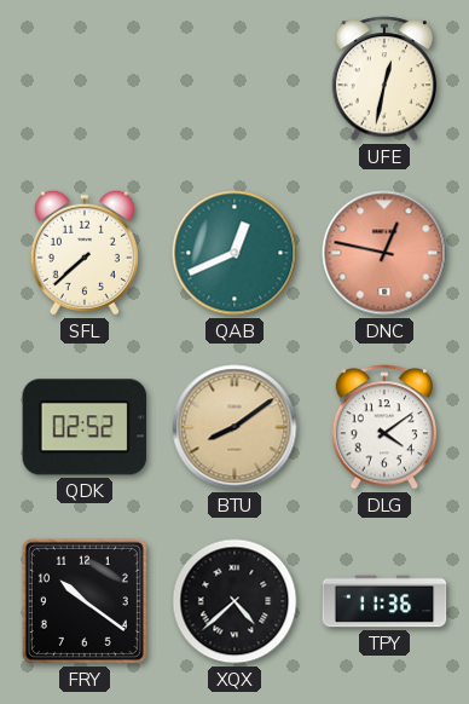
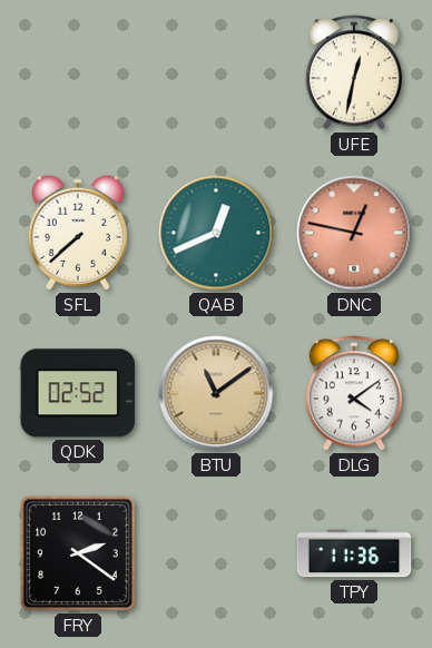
BTU: 8:09 -> 11:09
FRY: 10:21 -> 2:21
XQX: 4:38 -> none
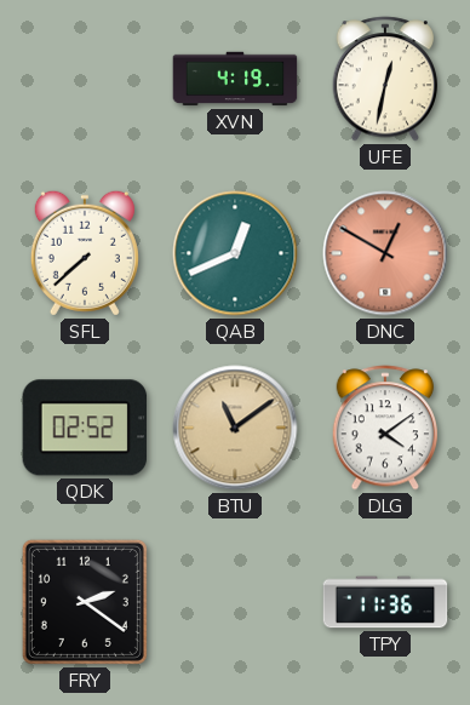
XVN: none -> 4:19
DNC: 12:47 -> 12:50
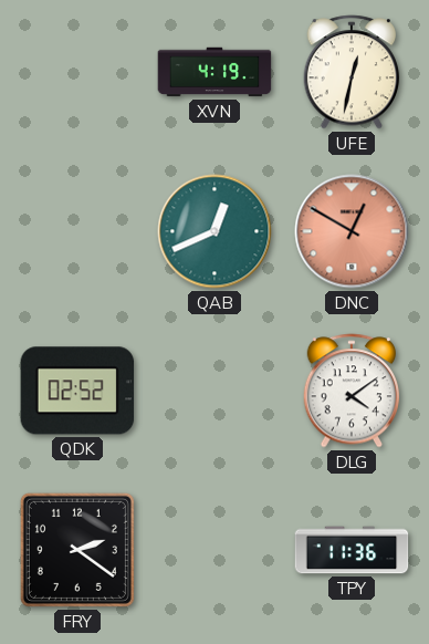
SFL: 7:38 -> none
BTU: 11:09 -> none
